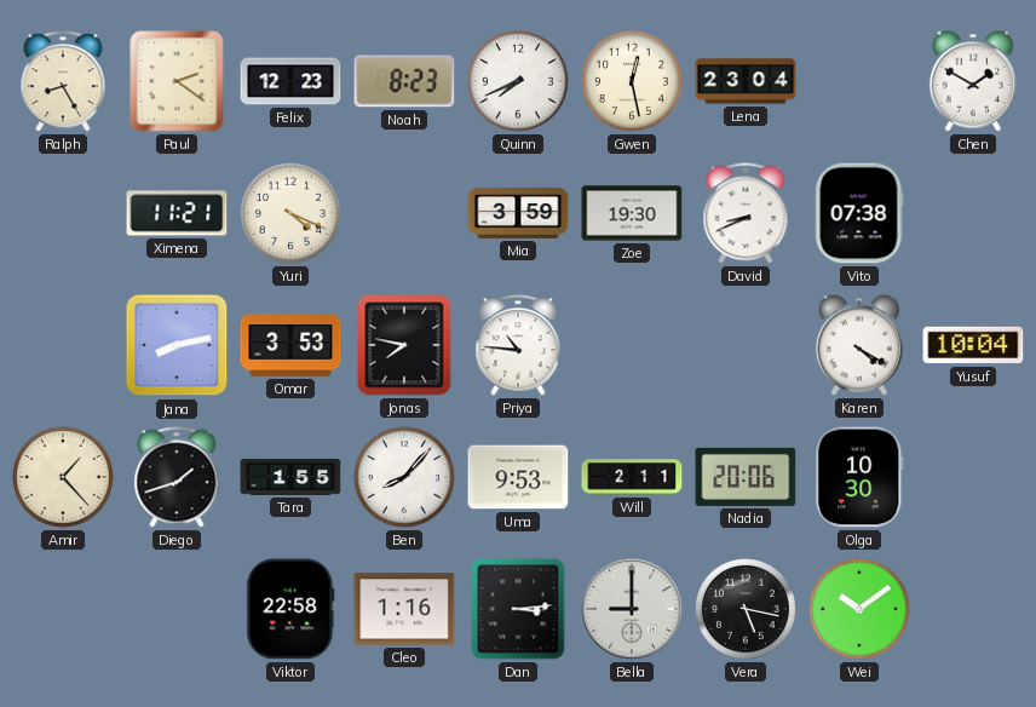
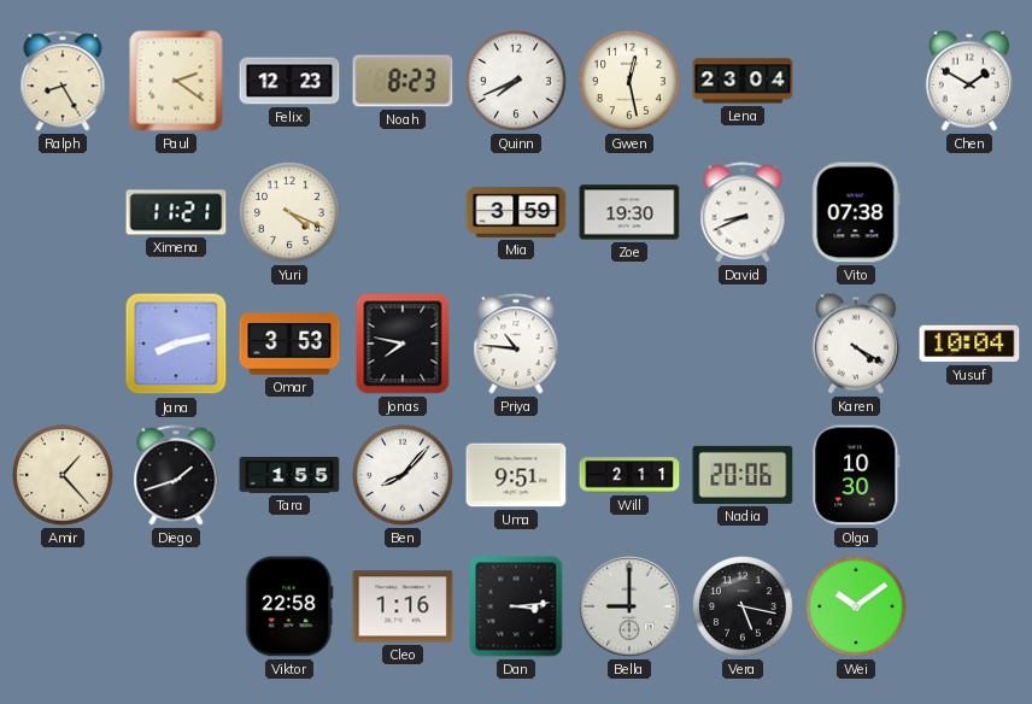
Uma: 9:53 -> 9:51
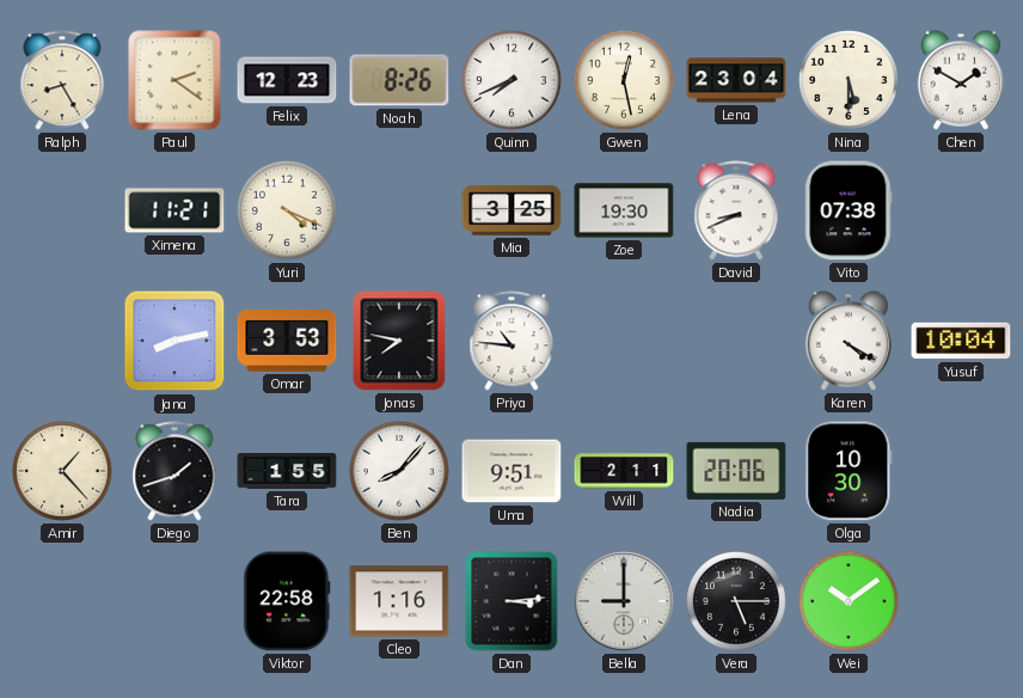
Noah: 8:23 -> 8:26
Nina: none -> 5:30
Mia: 3:59 -> 3:25
Vera: 5:17 -> 5:15
